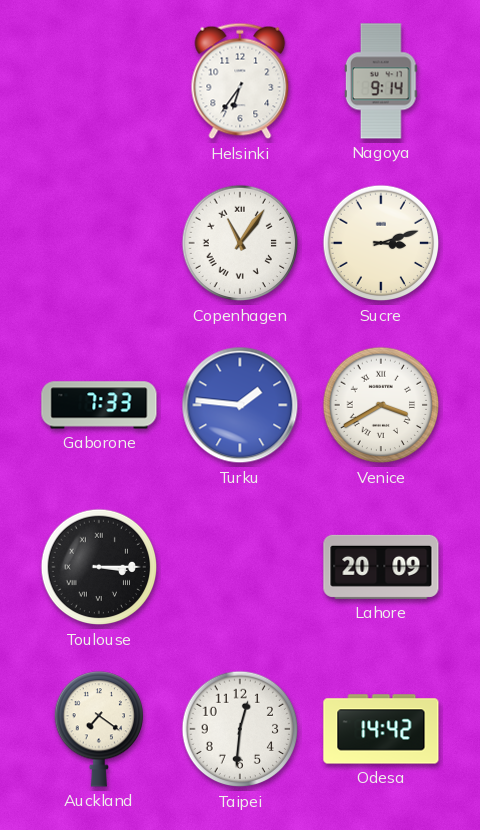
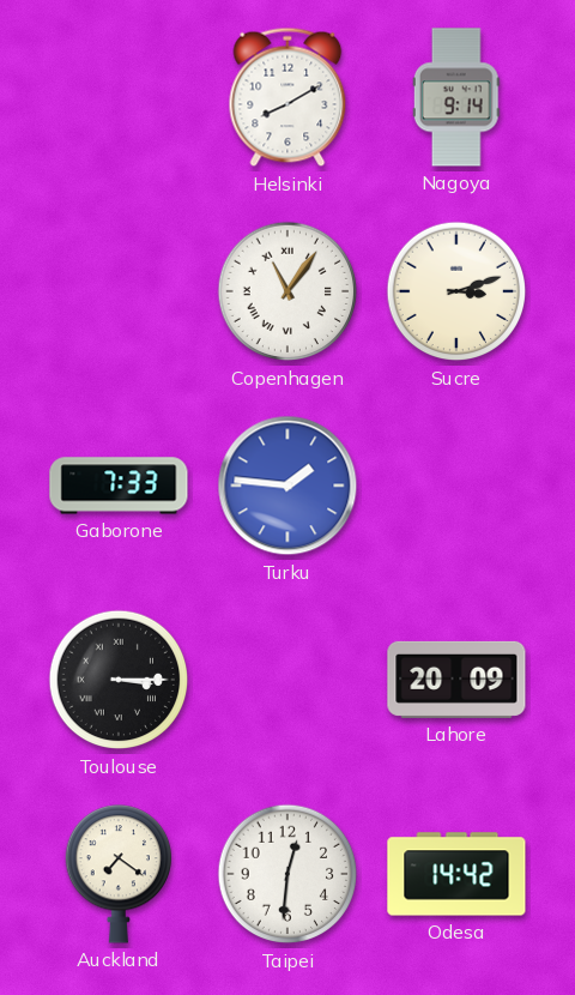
Helsinki: 6:36 -> 8:10
Venice: 3:40 -> none
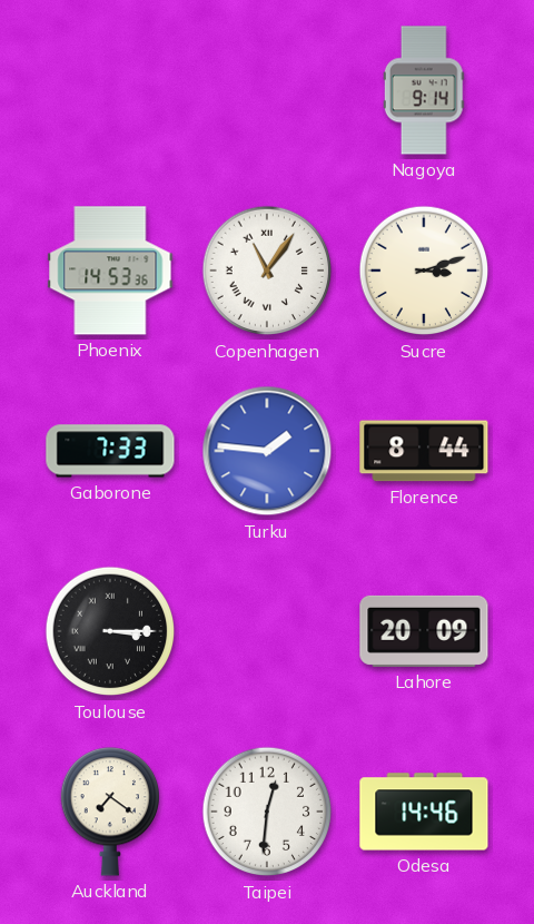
Helsinki: 8:10 -> none
Phoenix: none -> 14:53
Florence: none -> 8:44
Odesa: 14:42 -> 14:46
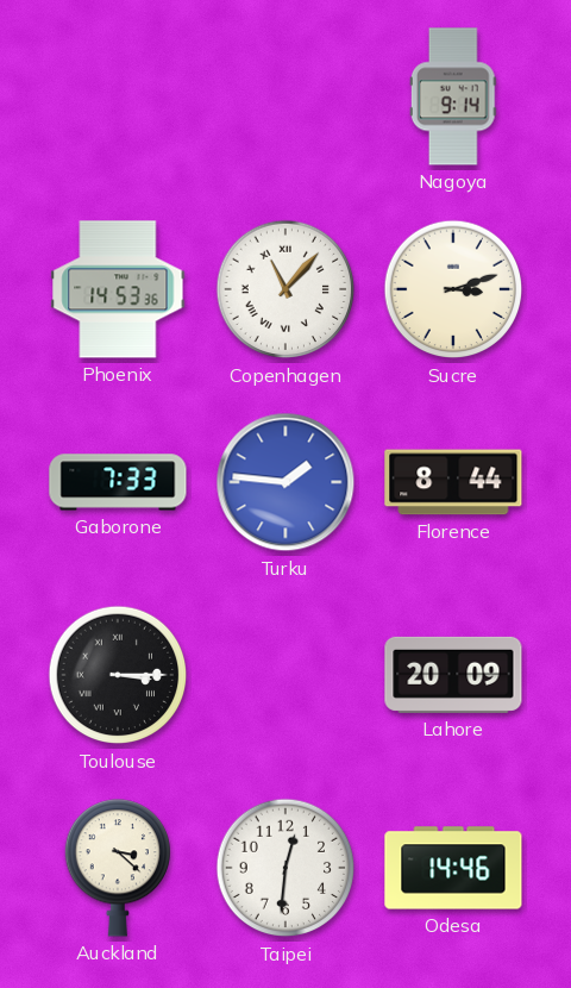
Copenhagen: 11:06 -> 11:07
Auckland: 7:21 -> 3:22
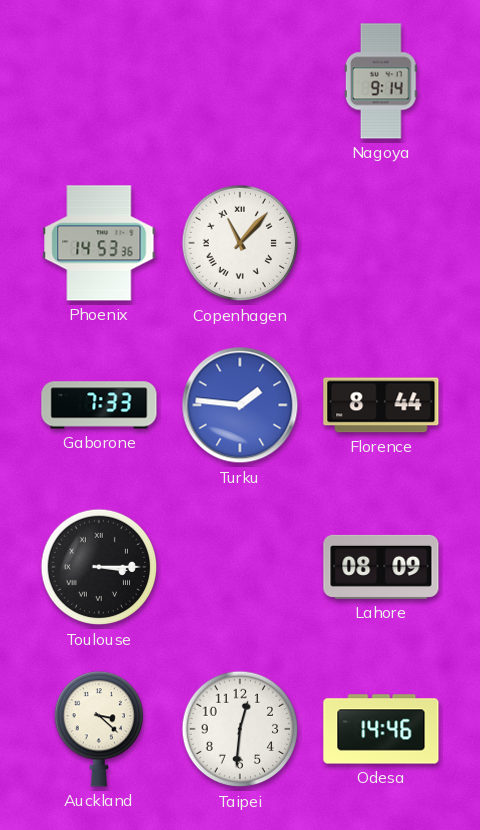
Sucre: 3:12 -> none
Lahore: 20:09 -> 08:09
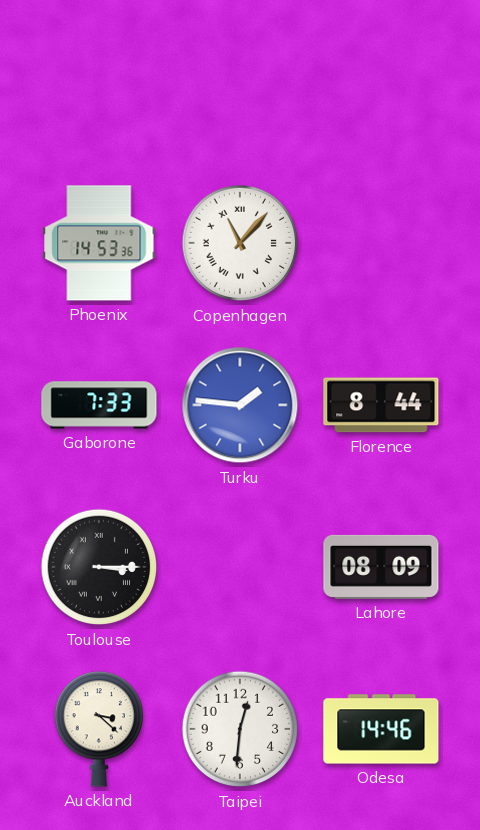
Nagoya: 9:14 -> none
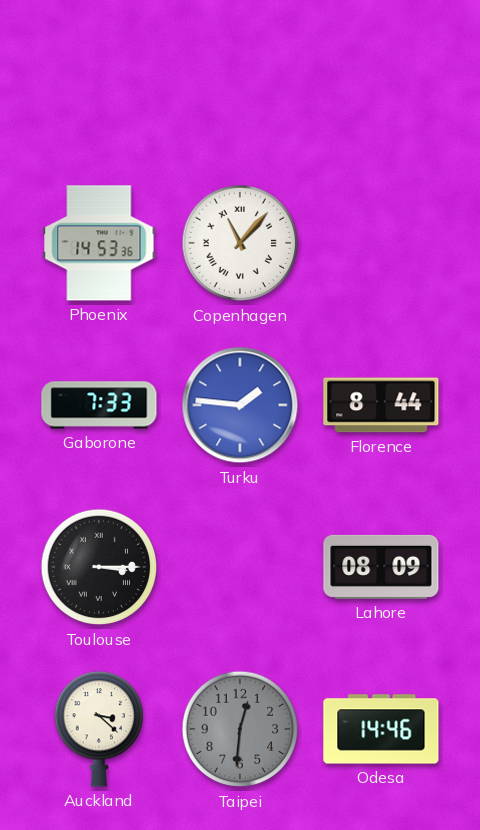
Taipei dial: white -> grey
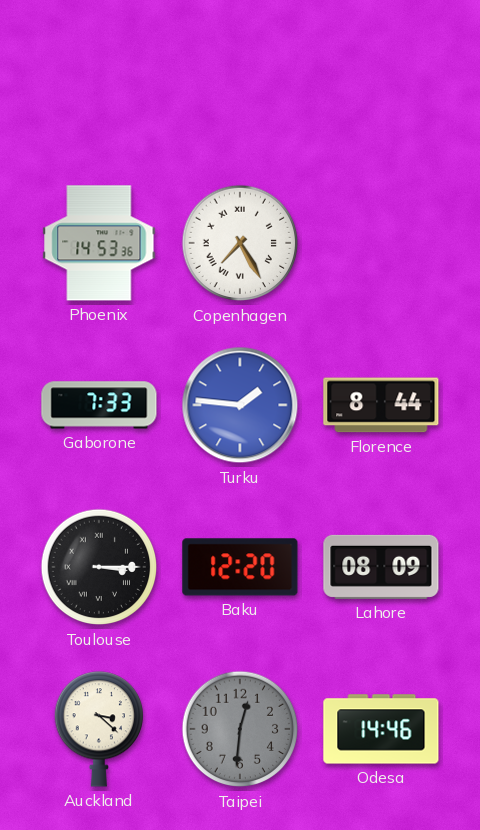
Copenhagen: 11:07 -> 7:25
Baku: none -> 12:20
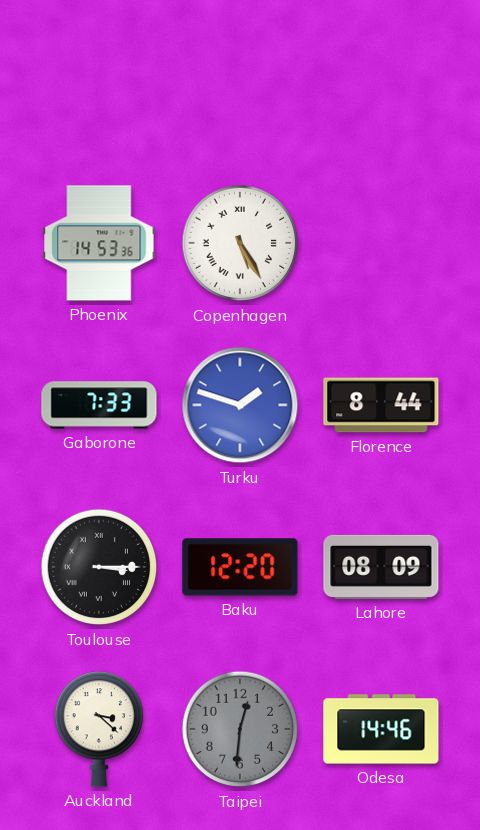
Copenhagen: 7:25 -> 5:25
Turku: 1:46 -> 1:48
